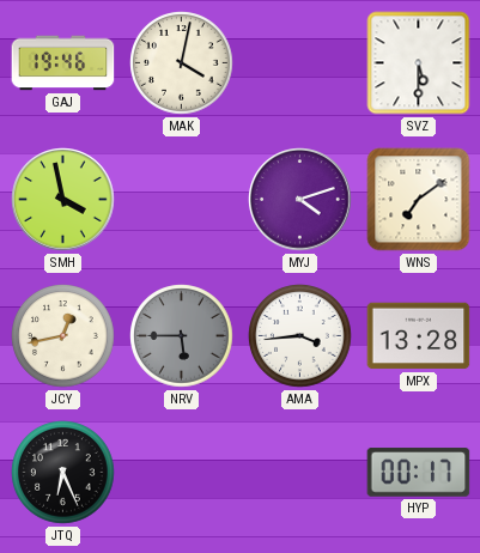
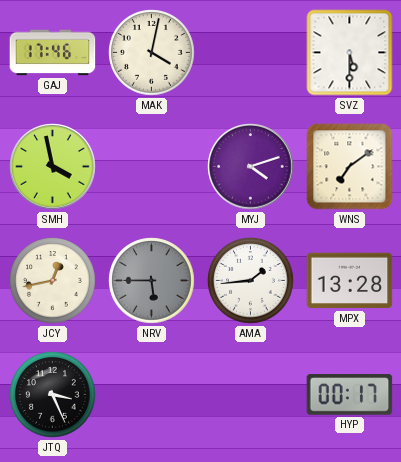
GAJ: 19:46 -> 17:46
AMA: 3:44 -> 1:44
JTQ: 6:26 -> 3:26
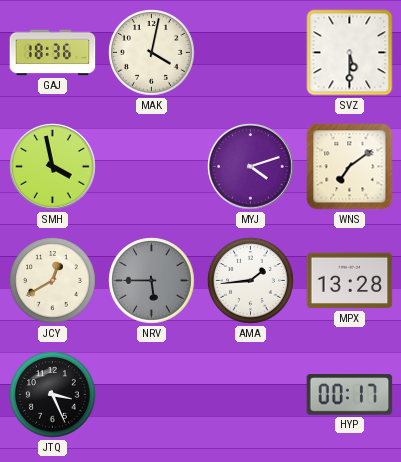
GAJ: 17:46 -> 18:36
JCY: 12:43 -> 12:40
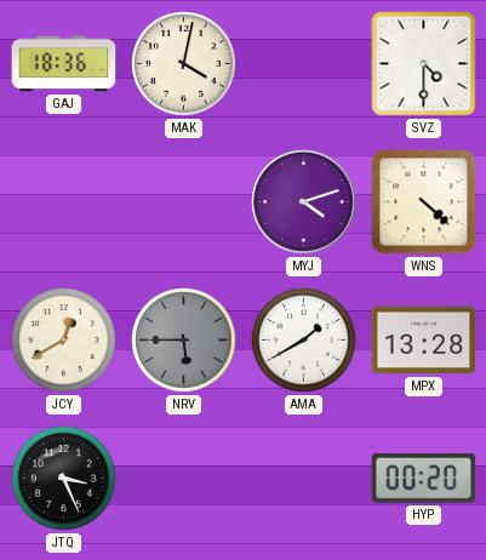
SVZ: 5:30 -> 4:30
SMH: 3:58 -> none
WNS: 7:09 -> 4:22
AMA: 1:44 -> 1:40
HYP: 00:17 -> 00:20
